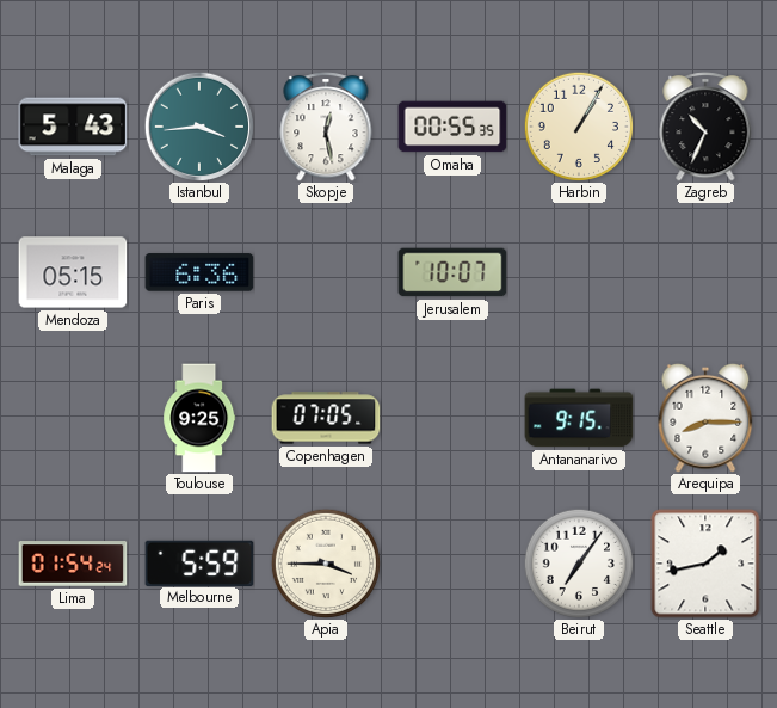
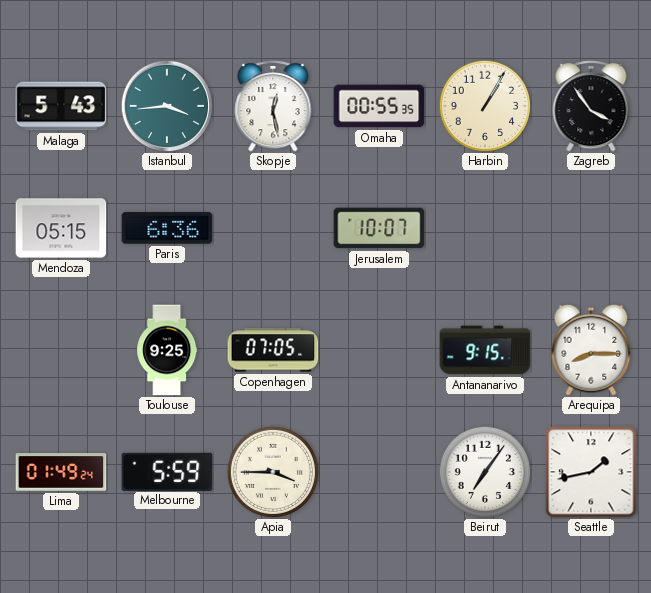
Zagreb: 10:34 -> 3:54
Lima: 01:54 -> 01:49
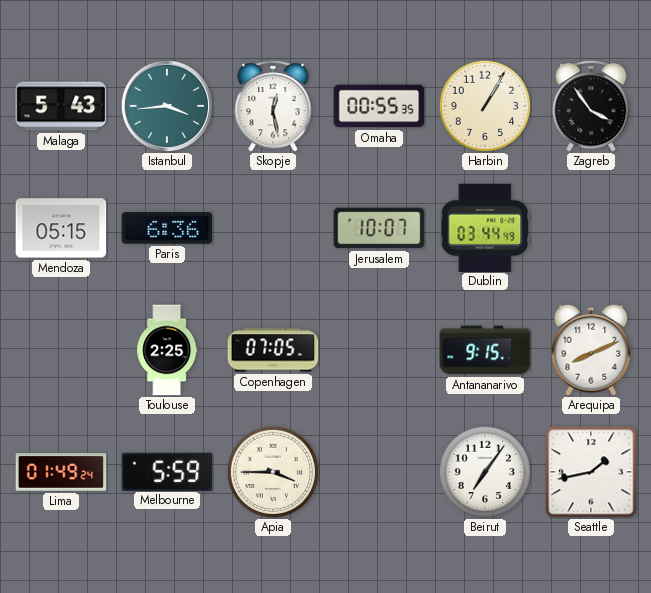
Dublin: none -> 03:44
Toulouse: 9:25 -> 2:25
Arequipa: 8:15 -> 8:11
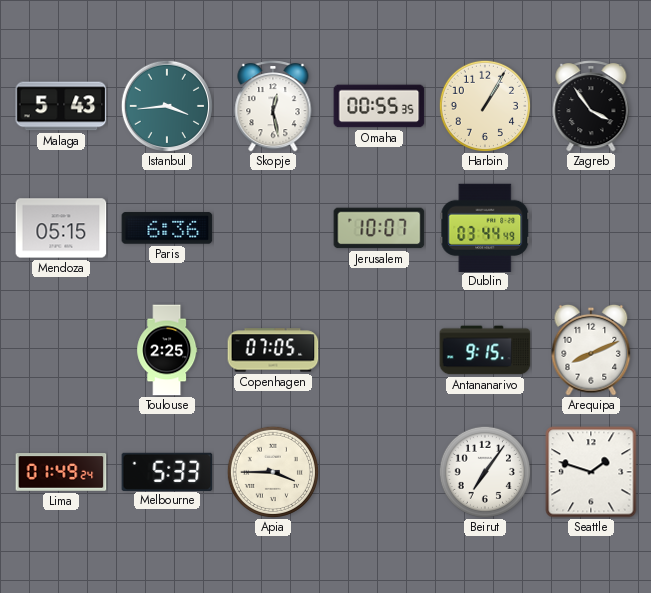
Melbourne: 5:59 -> 5:33
Seattle: 1:43 -> 1:48
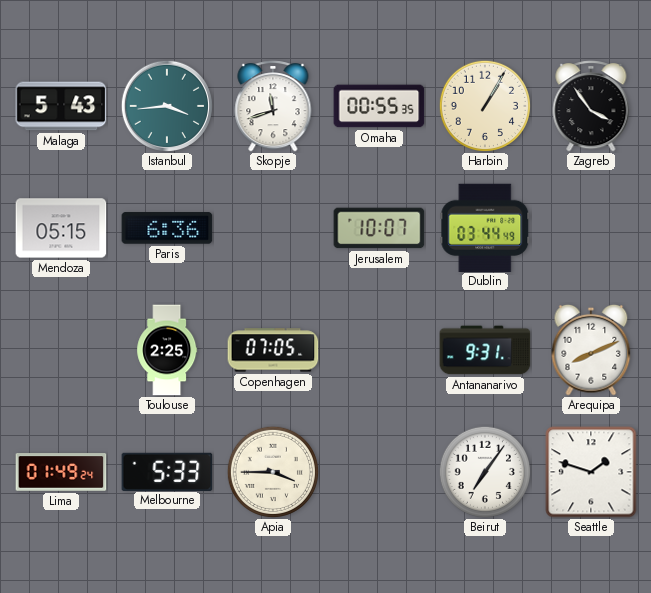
Skopje: 12:28 -> 11:42
Antananarivo: 9:15 -> 9:31
